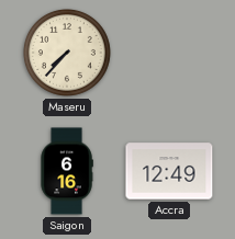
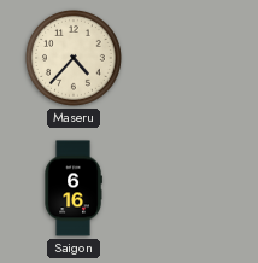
Maseru: 7:37 -> 4:37
Accra: 12:49 -> none
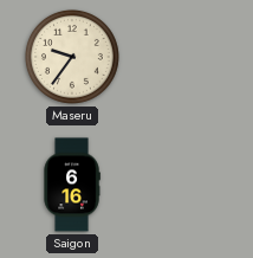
Maseru: 4:37 -> 9:36
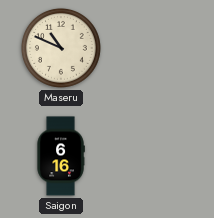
Maseru: 9:36 -> 10:49
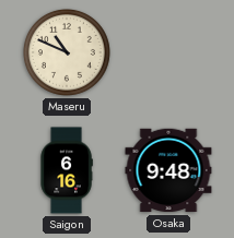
Osaka: none -> 9:48
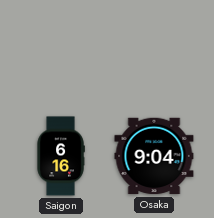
Maseru: 10:49 -> none
Osaka: 9:48 -> 9:04
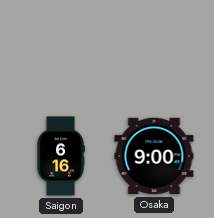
Osaka: 9:04 -> 9:00
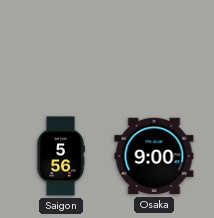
Saigon: 6:16 -> 5:56
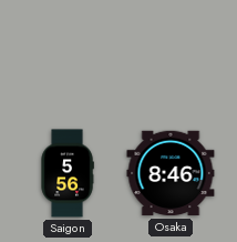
Osaka: 9:00 -> 8:46
